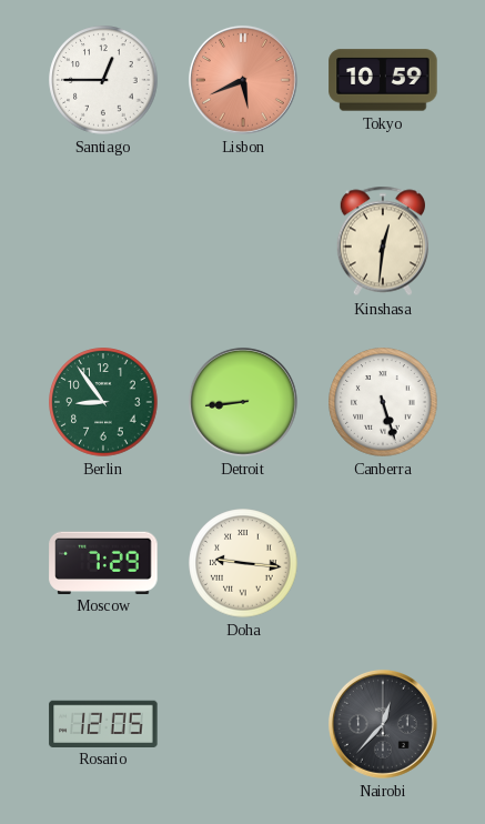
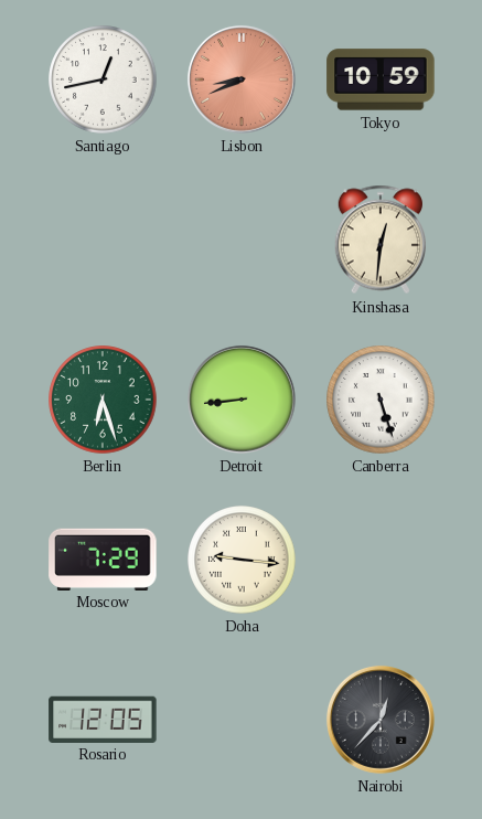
Santiago: 12:45 -> 12:43
Lisbon: 5:41 -> 8:41
Berlin: 8:54 -> 6:27
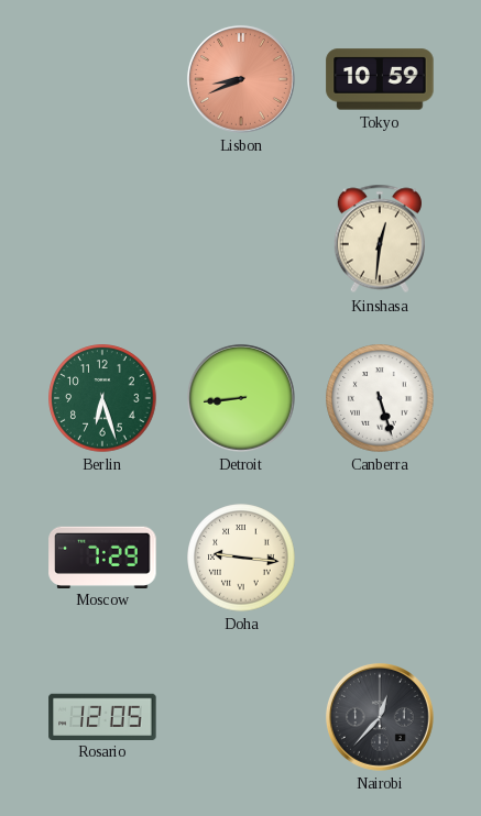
Santiago: 12:43 -> none
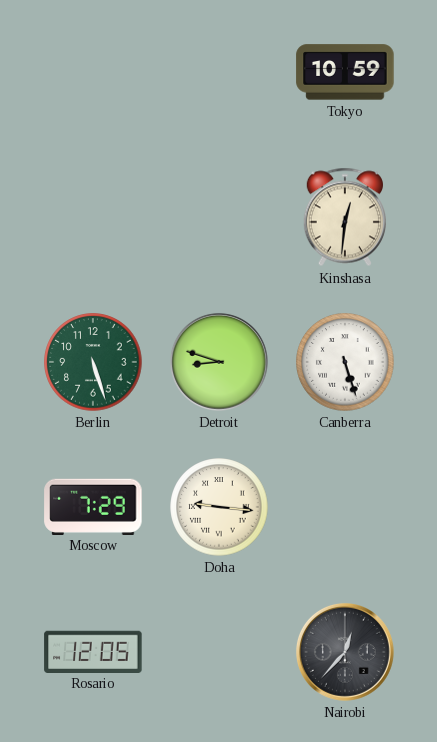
Lisbon: 8:41 -> none
Berlin: 6:27 -> 5:27
Detroit: 8:44 -> 8:48
